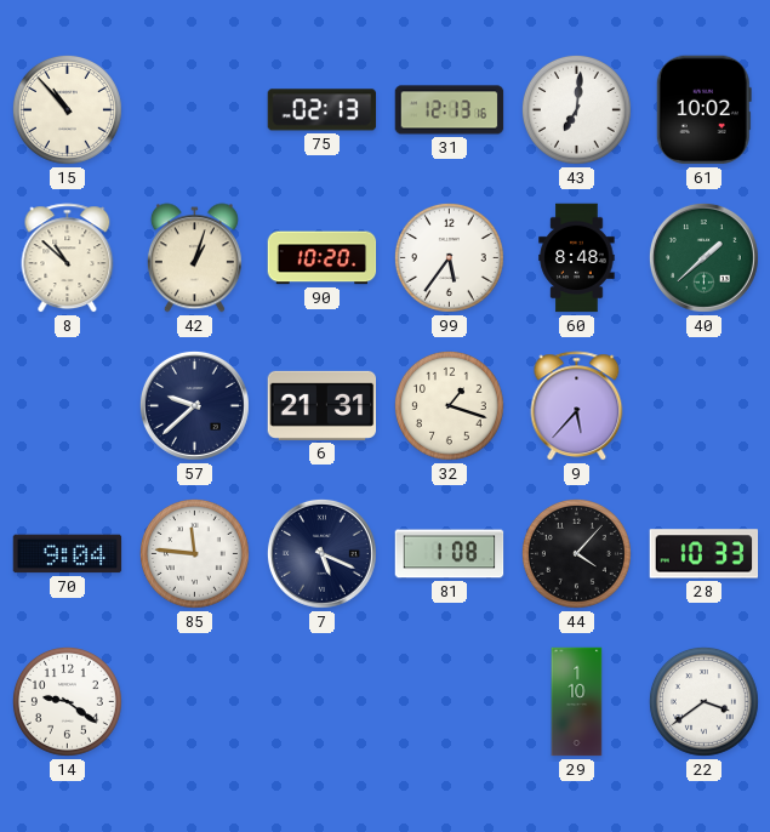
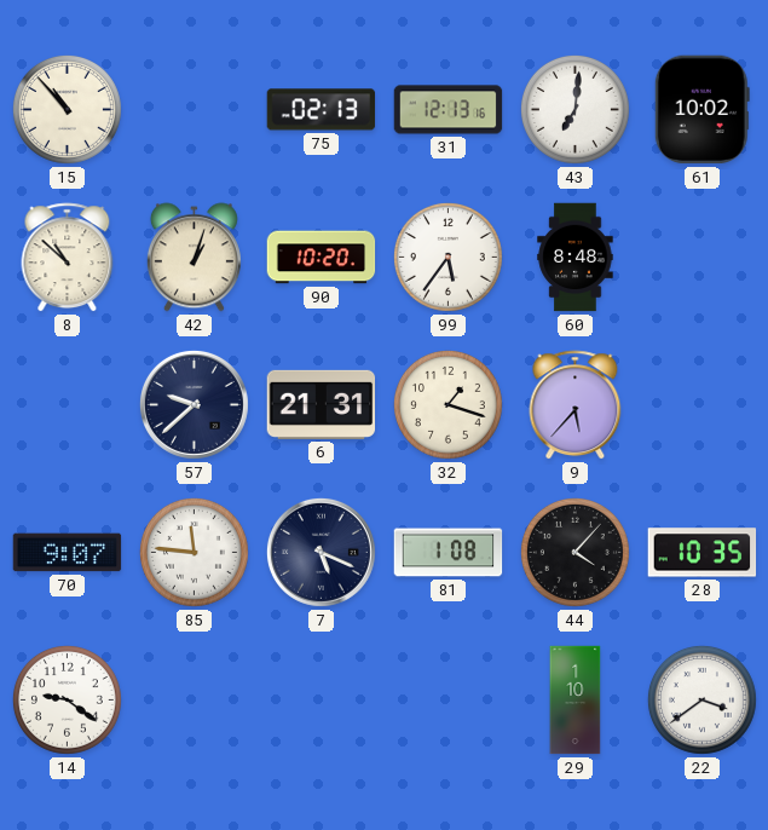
40: 1:38 -> none
70: 9:04 -> 9:07
28: 10:33 -> 10:35
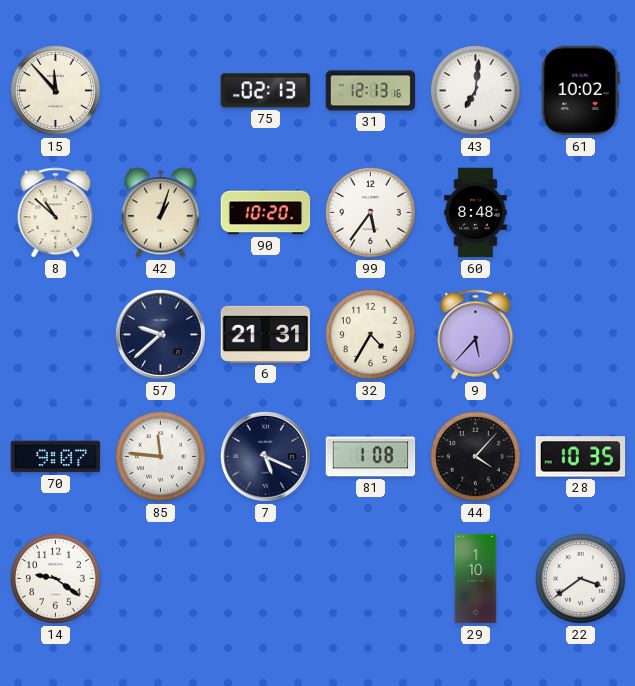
15: 10:53 -> 11:53
32: 1:18 -> 4:35
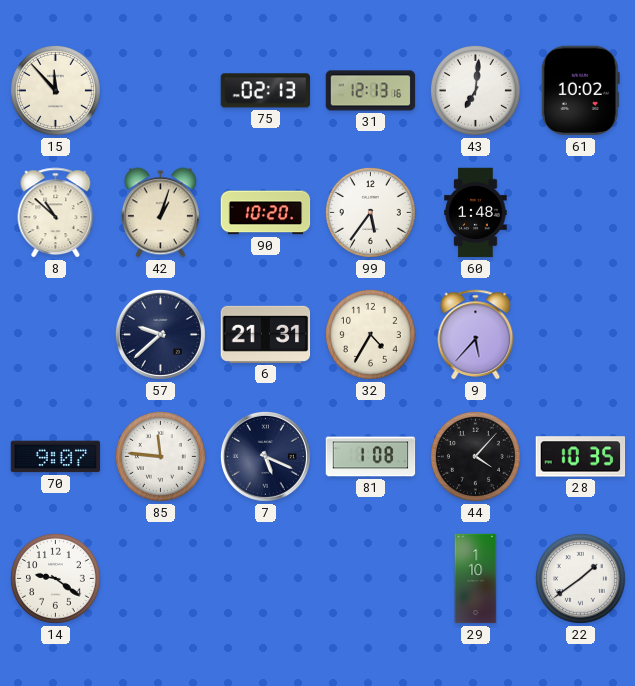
60: 8:48 -> 1:48
22: 3:39 -> 1:39
